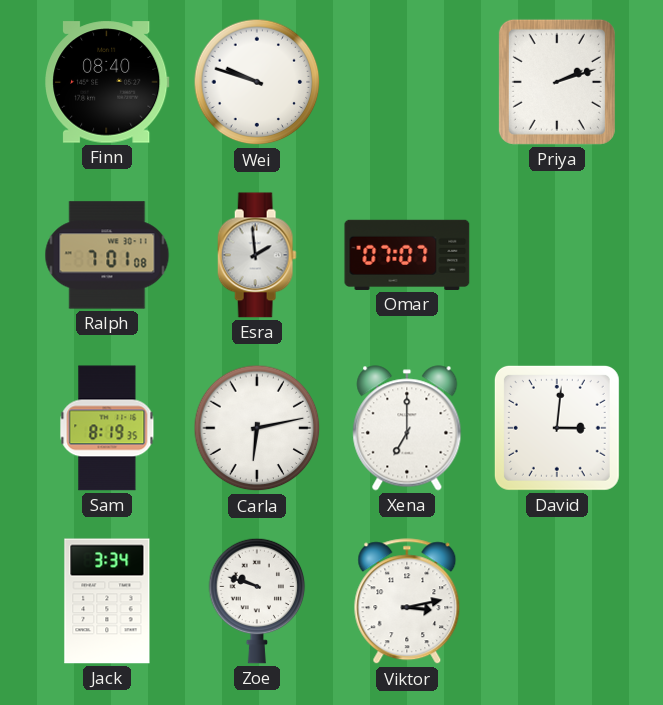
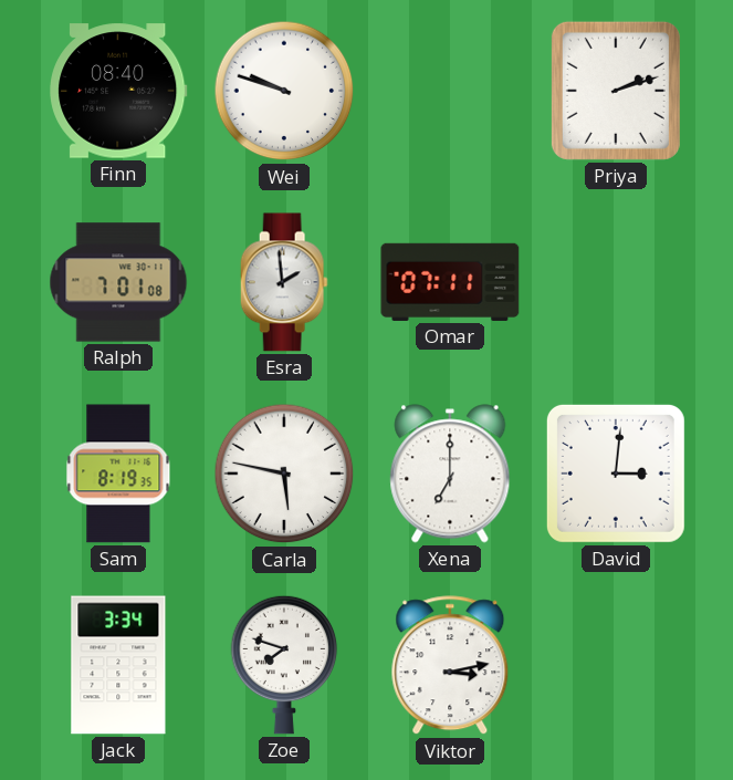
Omar: 07:07 -> 07:11
Carla: 6:13 -> 5:47
Zoe: 9:48 -> 7:48
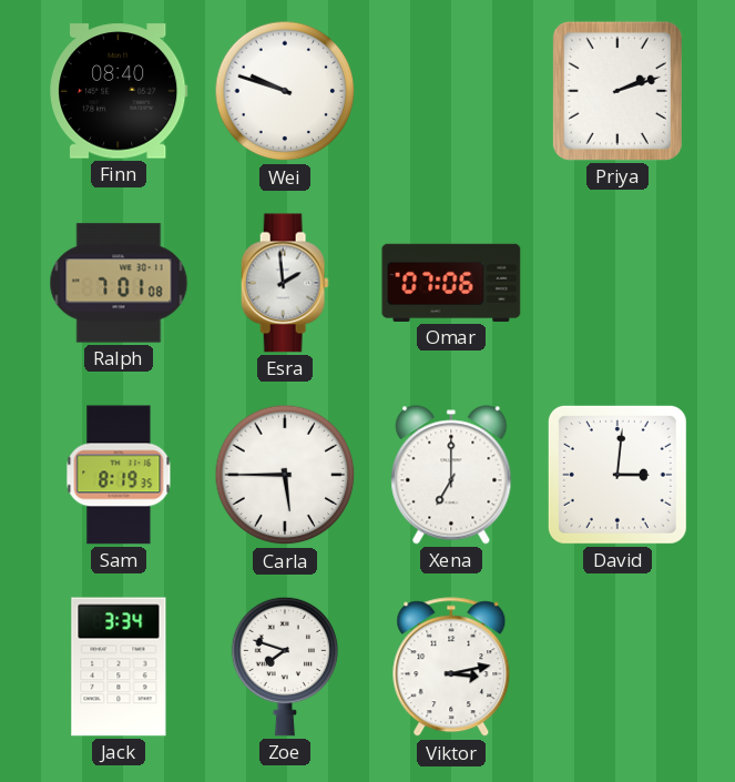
Omar: 07:11 -> 07:06
Carla: 5:47 -> 5:45
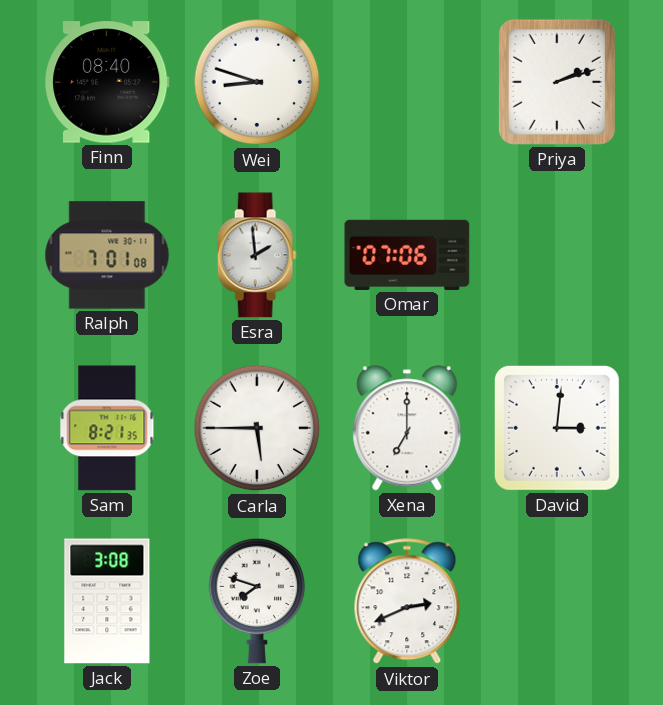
Wei: 9:48 -> 8:48
Sam: 8:19 -> 8:21
Jack: 3:34 -> 3:08
Viktor: 3:13 -> 2:41
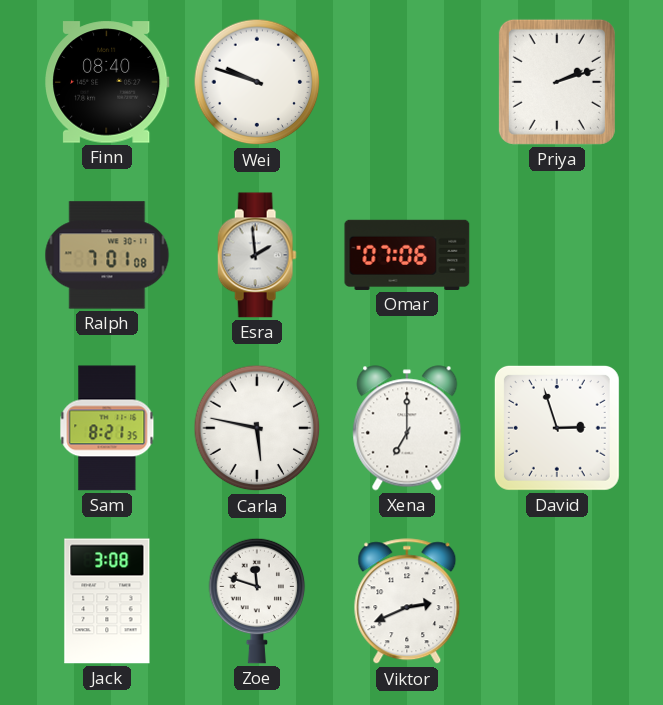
Wei: 8:48 -> 9:48
Carla: 5:45 -> 5:47
David: 3:01 -> 2:57
Zoe: 7:48 -> 11:48
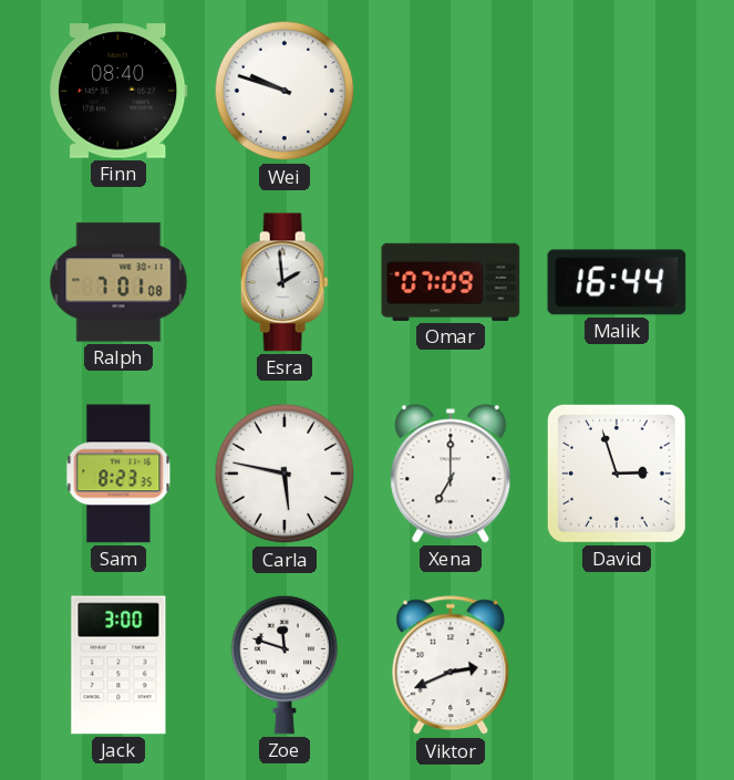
Priya: 2:12 -> none
Omar: 07:06 -> 07:09
Malik: none -> 16:44
Sam: 8:21 -> 8:23
Jack: 3:08 -> 3:00
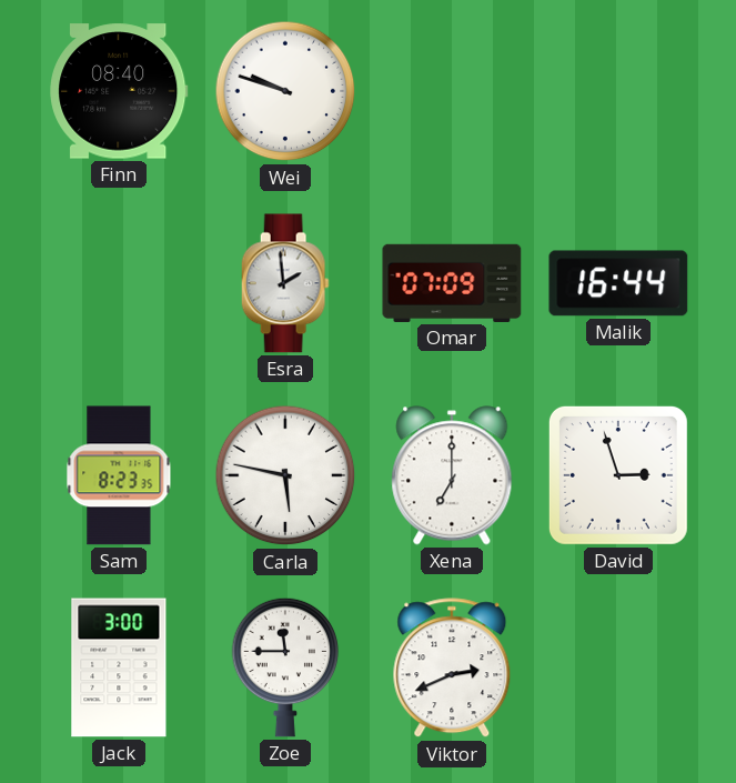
Ralph: 7:01 -> none
Zoe: 11:48 -> 11:45
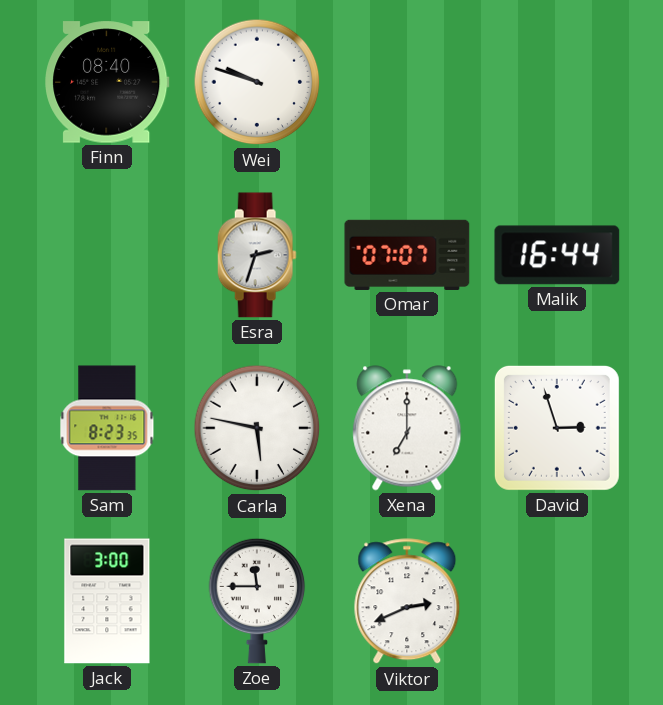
Esra: 1:59 -> 2:33
Omar: 07:09 -> 07:07
